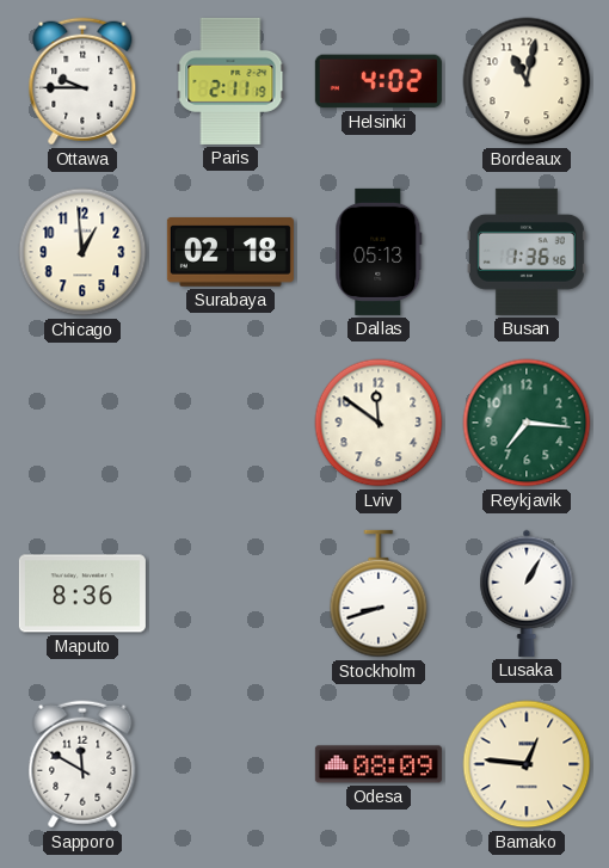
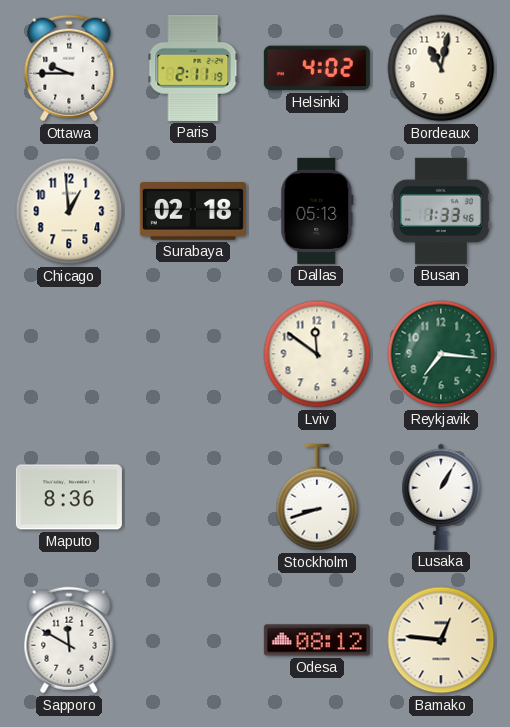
Busan: 1:36 -> 1:33
Odesa: 08:09 -> 08:12
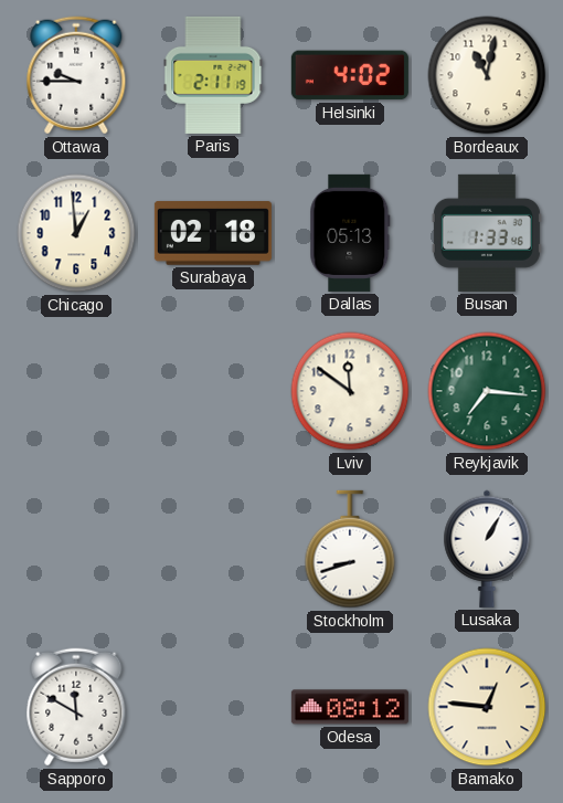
Maputo: 8:36 -> none
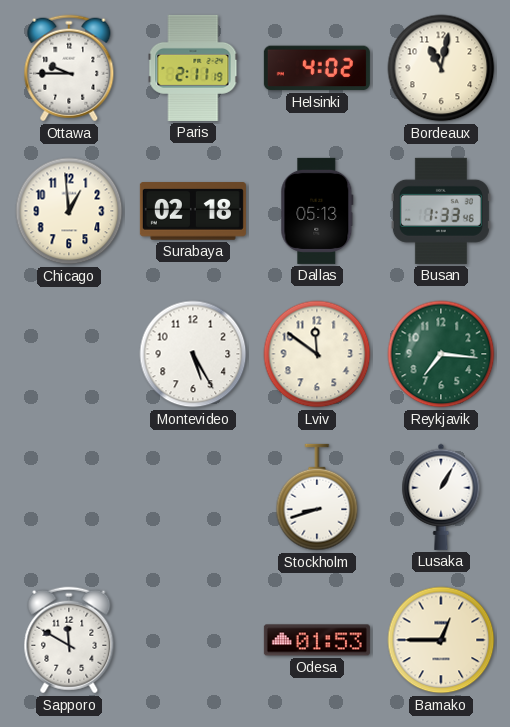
Montevideo: none -> 5:25
Odesa: 08:12 -> 01:53
Bamako: 12:46 -> 12:45
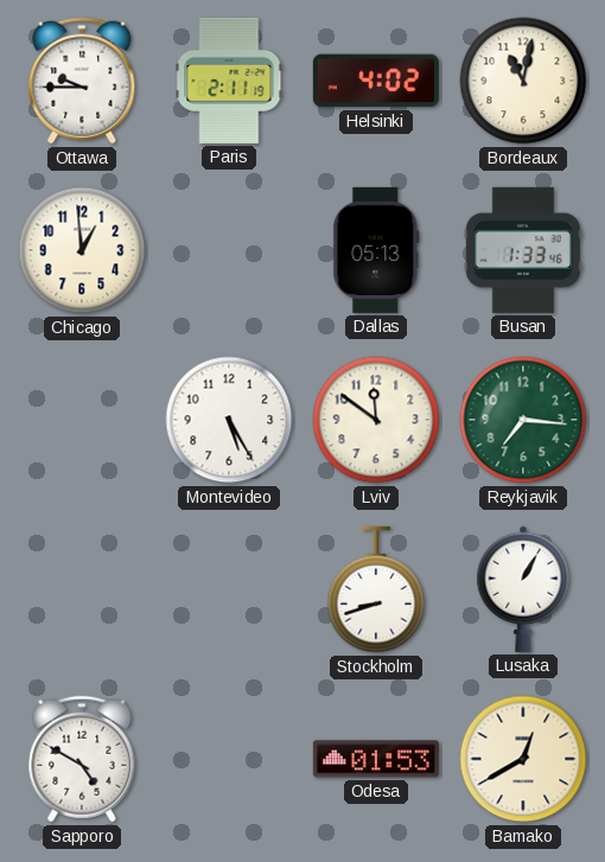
Surabaya: 02:18 -> none
Sapporo: 11:50 -> 4:50
Bamako: 12:45 -> 12:40
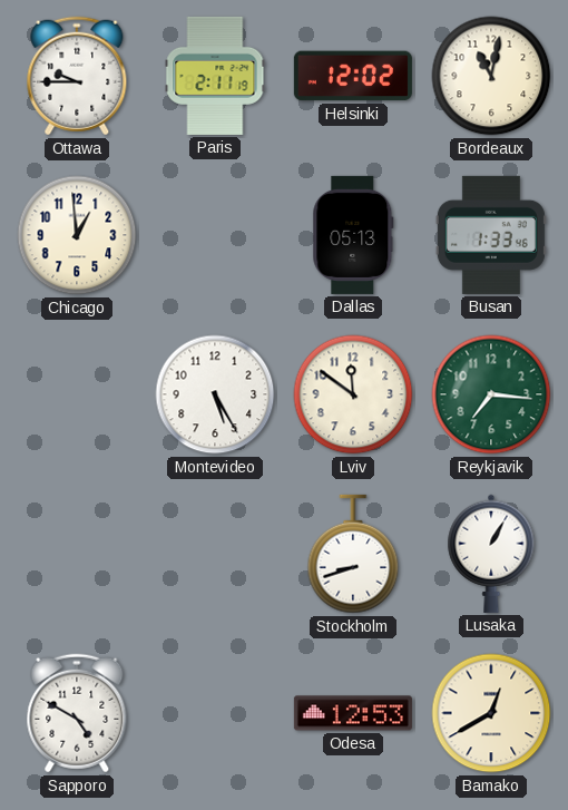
Helsinki: 4:02 -> 12:02
Odesa: 01:53 -> 12:53
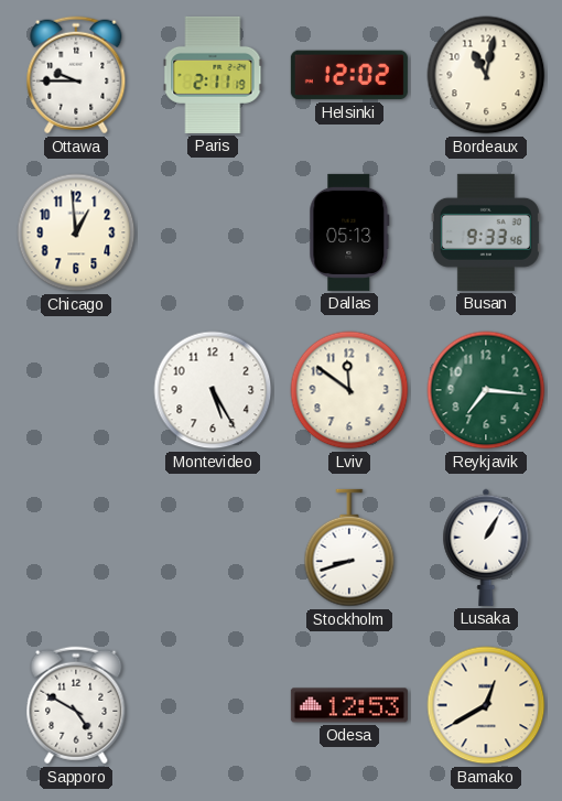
Busan: 1:33 -> 9:33
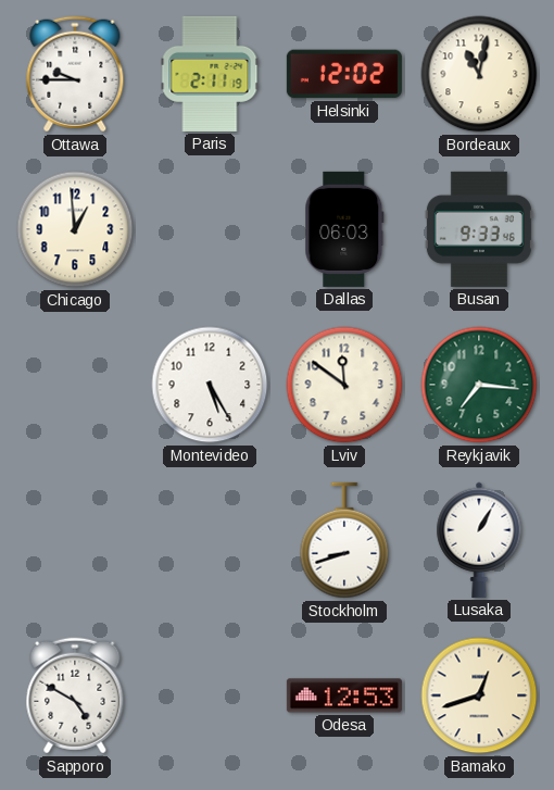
Dallas: 05:13 -> 06:03
Bamako: 12:40 -> 12:42
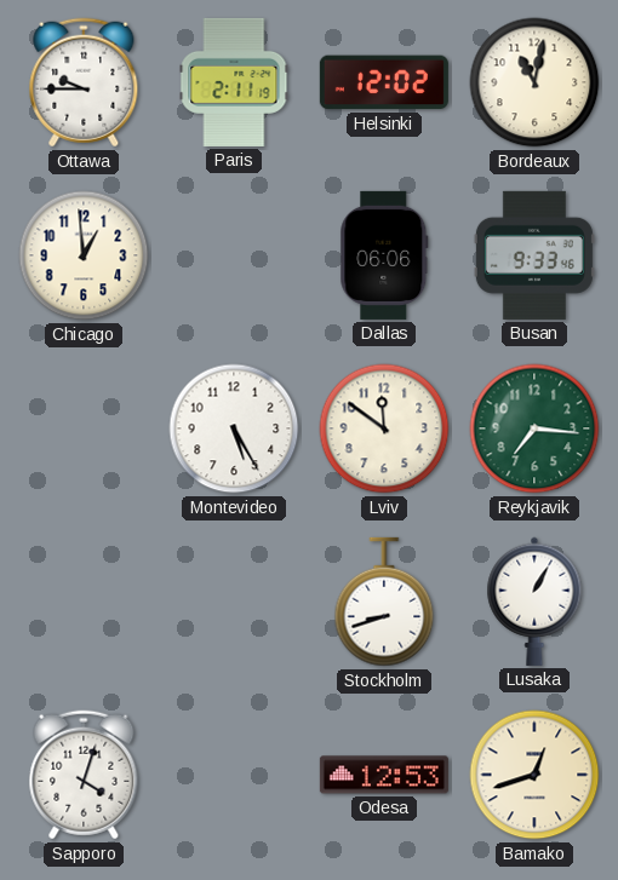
Dallas: 06:03 -> 06:06
Sapporo: 4:50 -> 4:03
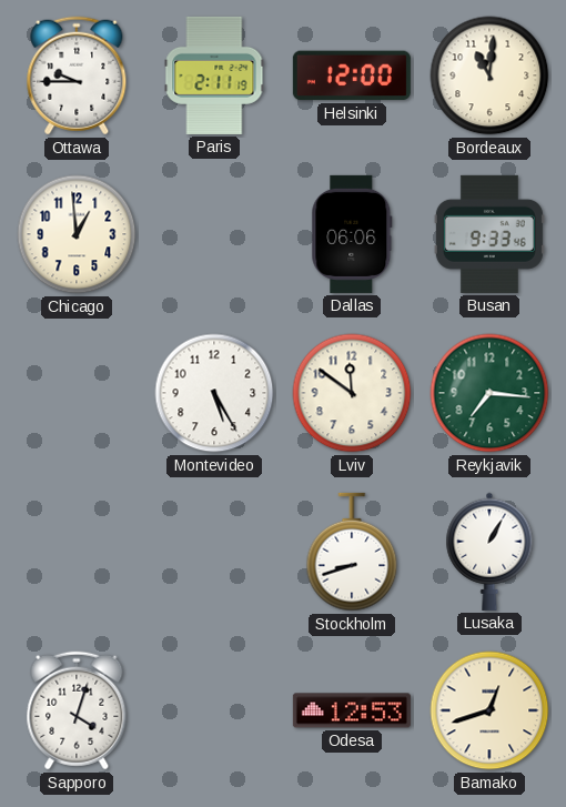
Helsinki: 12:02 -> 12:00
Bordeaux: 11:02 -> 11:01
